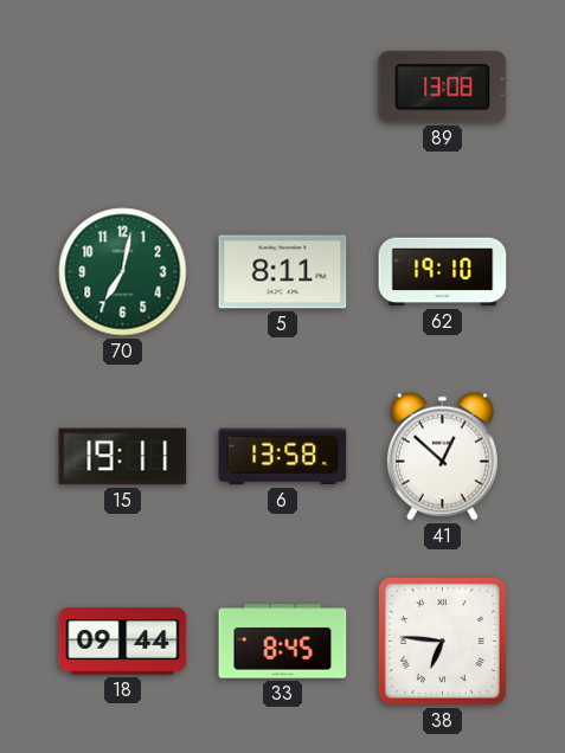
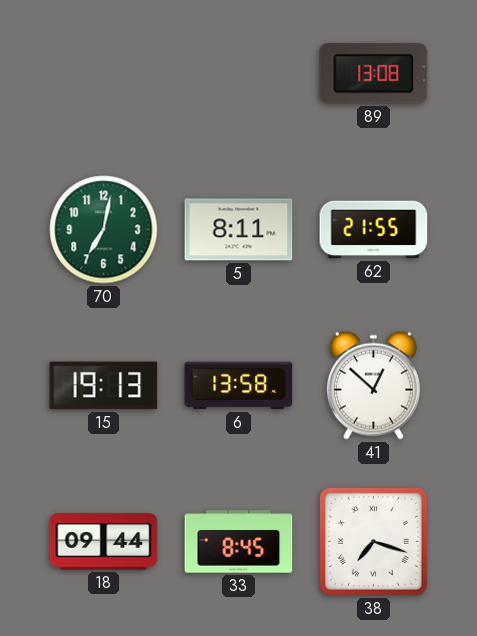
62: 19:10 -> 21:55
15: 19:11 -> 19:13
38: 6:46 -> 7:18
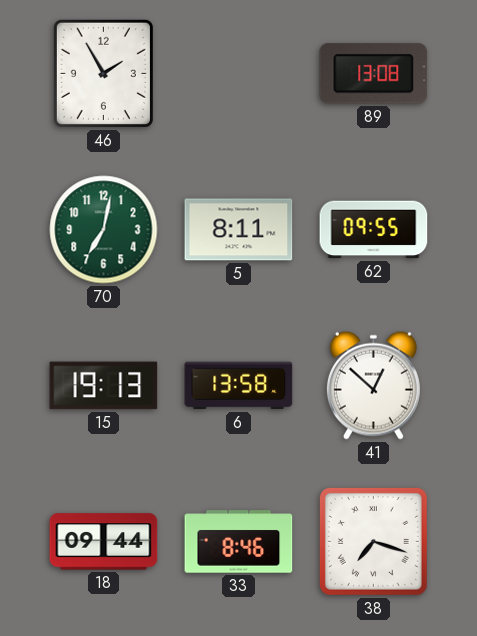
46: none -> 1:55
62: 21:55 -> 09:55
33: 8:45 -> 8:46
